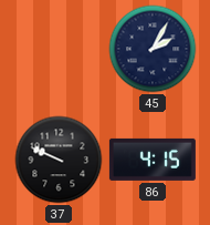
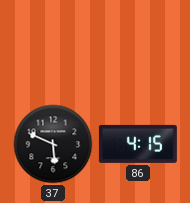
45: 2:05 -> none
37: 9:49 -> 5:49
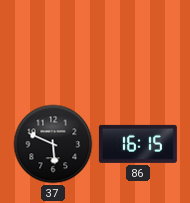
86: 4:15 -> 16:15
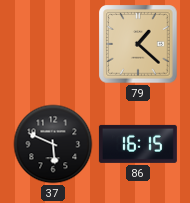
79: none -> 1:22
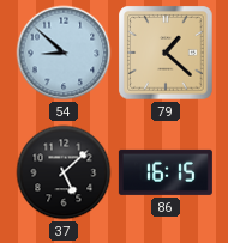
54: none -> 8:52
37: 5:49 -> 5:08
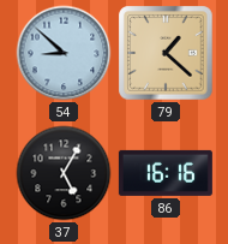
37: 5:08 -> 5:05
86: 16:15 -> 16:16
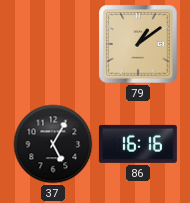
54: 8:52 -> none
79: 1:22 -> 1:09
